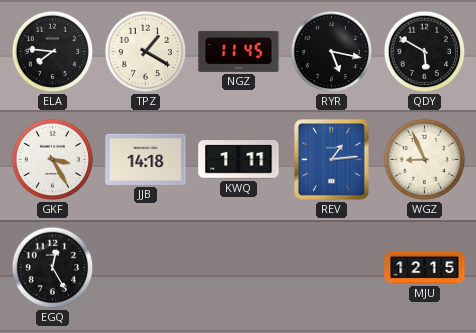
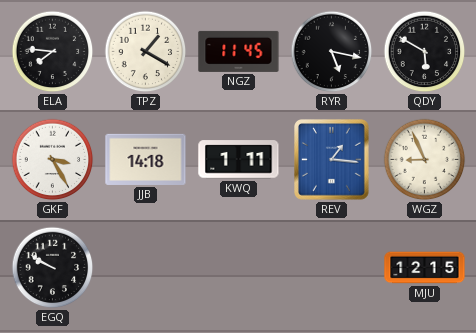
REV: 1:14 -> 1:16
EGQ: 12:25 -> 9:50
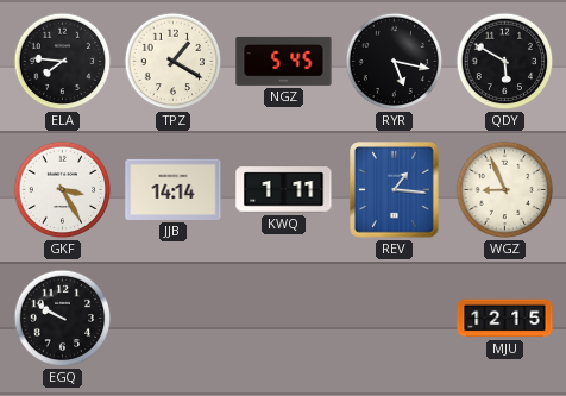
NGZ: 11:45 -> 5:45
JJB: 14:18 -> 14:14
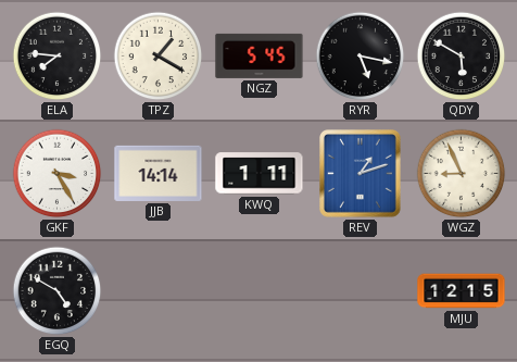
REV: 1:16 -> 1:12
EGQ: 9:50 -> 4:50
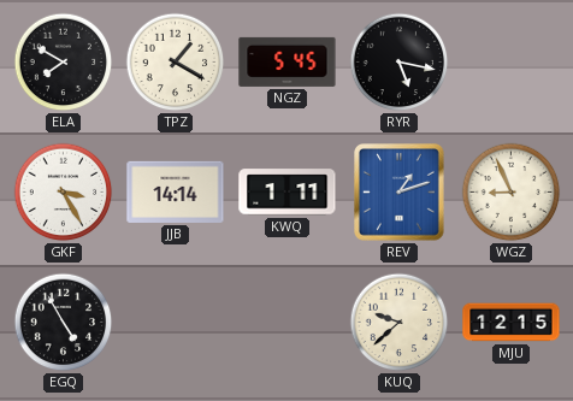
ELA: 7:46 -> 7:50
QDY: 5:50 -> none
EGQ: 4:50 -> 4:55
KUQ: none -> 9:38
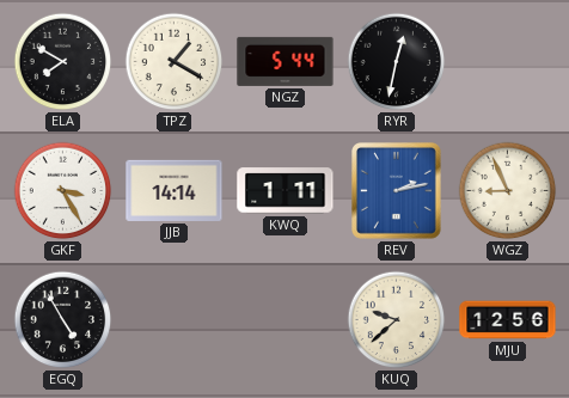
NGZ: 5:45 -> 5:44
RYR: 5:17 -> 12:32
REV: 1:12 -> 2:13
MJU: 12:15 -> 12:56
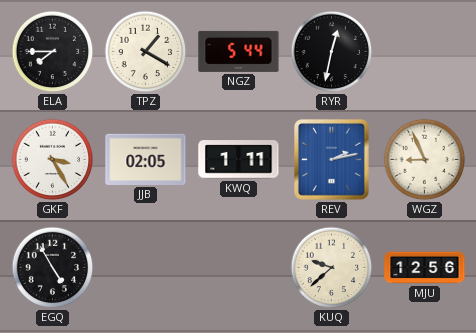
ELA: 7:50 -> 7:45
JJB: 14:14 -> 02:05
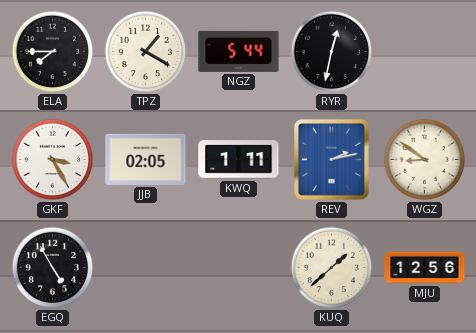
WGZ: 8:56 -> 8:51
KUQ: 9:38 -> 1:38
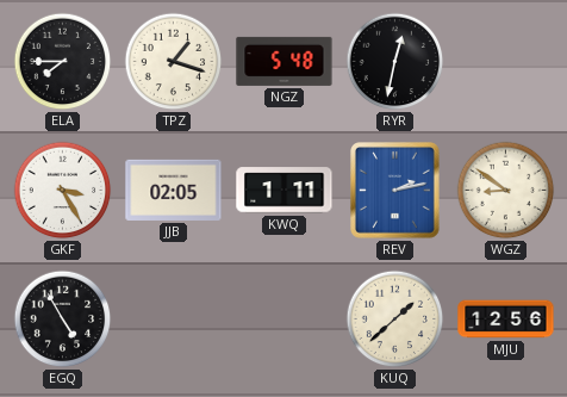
TPZ: 1:20 -> 1:18
NGZ: 5:44 -> 5:48
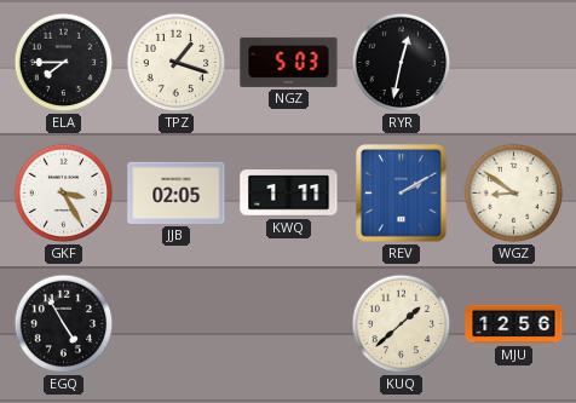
NGZ: 5:48 -> 5:03
REV: 2:13 -> 2:10
